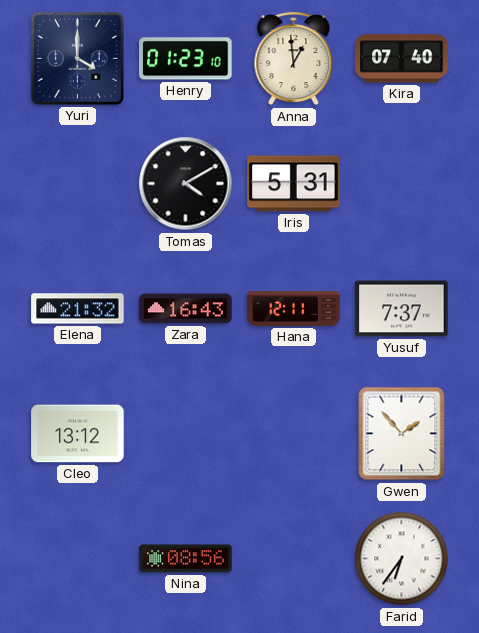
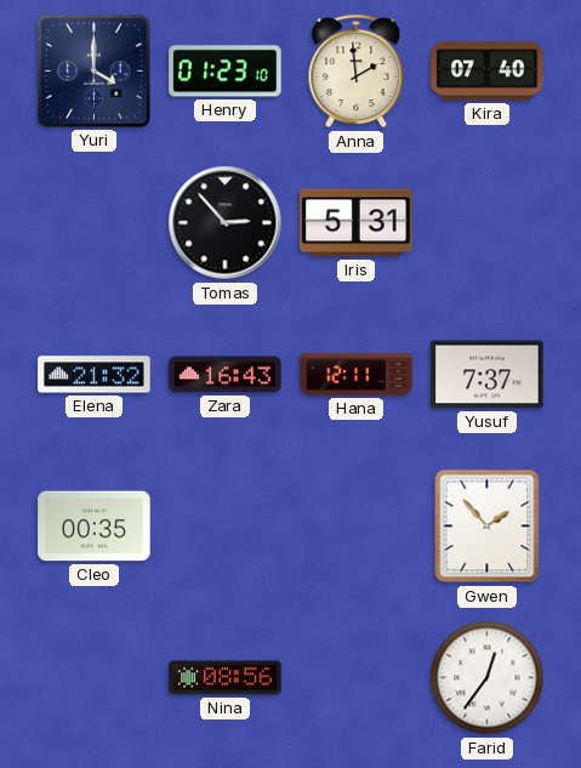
Anna: 12:59 -> 1:59
Tomas: 4:10 -> 2:53
Cleo: 13:12 -> 00:35
Farid: 6:36 -> 12:36
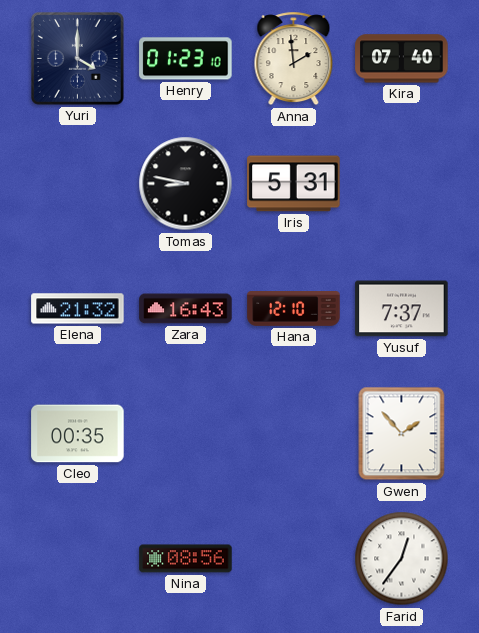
Tomas: 2:53 -> 8:47
Hana: 12:11 -> 12:10
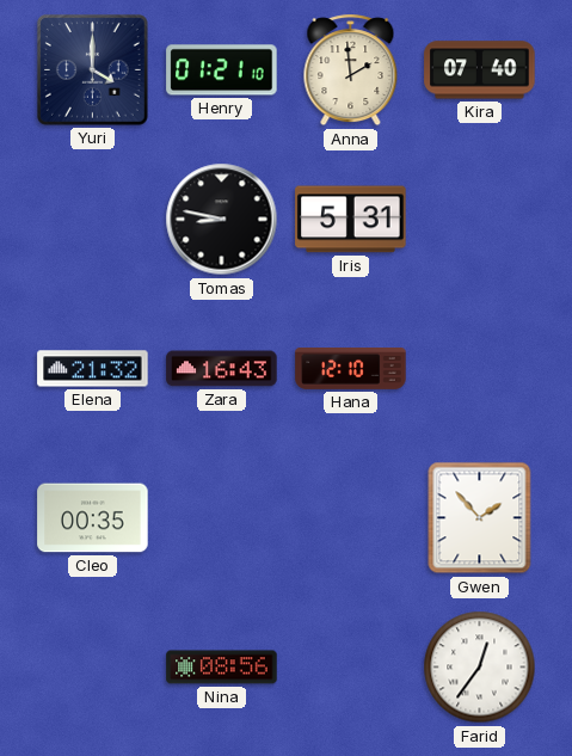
Henry: 01:23 -> 01:21
Yusuf: 7:37 -> none
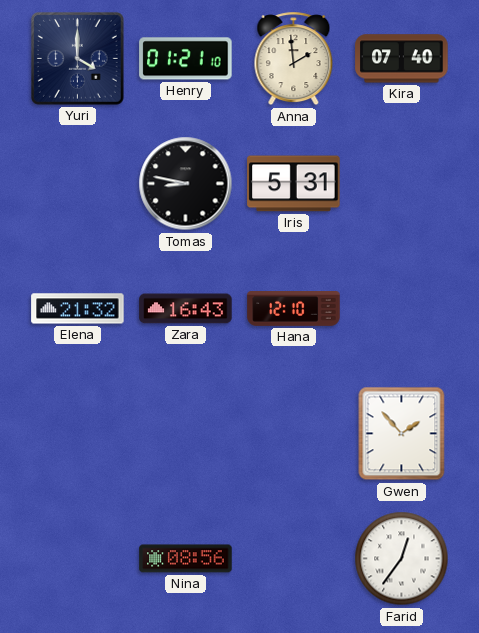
Cleo: 00:35 -> none
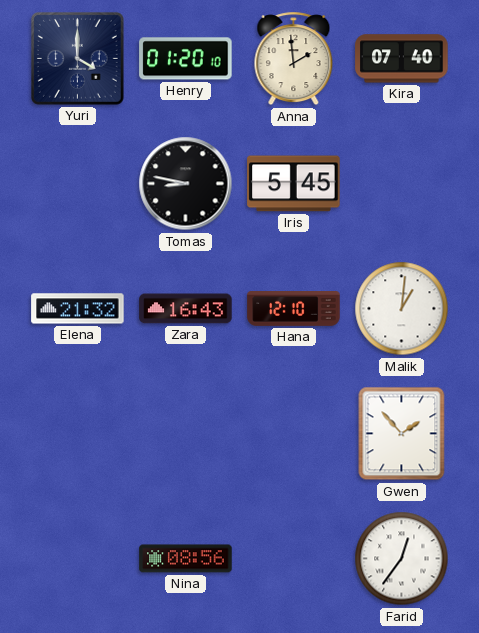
Henry: 01:21 -> 01:20
Iris: 5:31 -> 5:45
Malik: none -> 1:01
